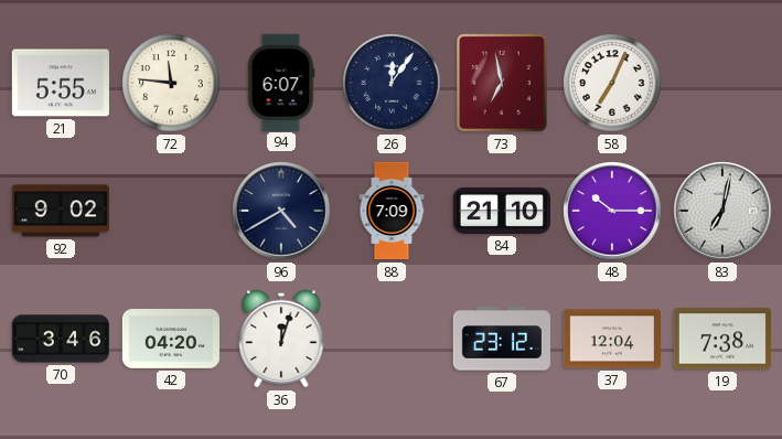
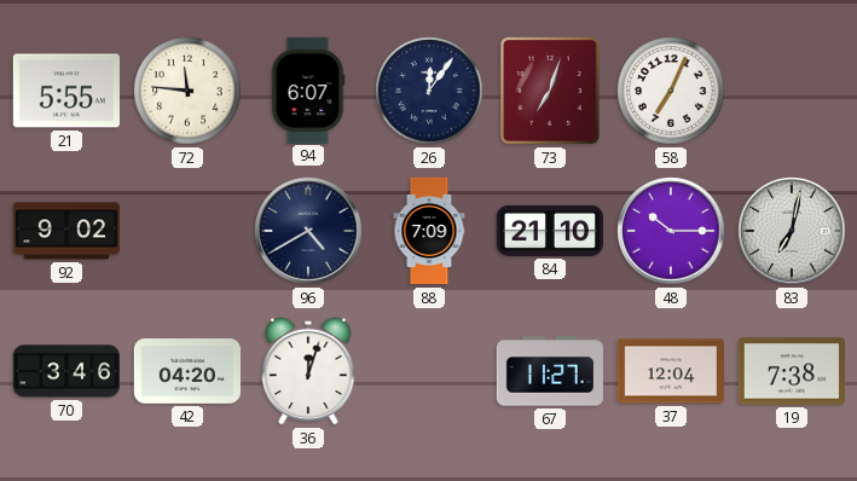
73: 6:58 -> 7:03
67: 23:12 -> 11:27
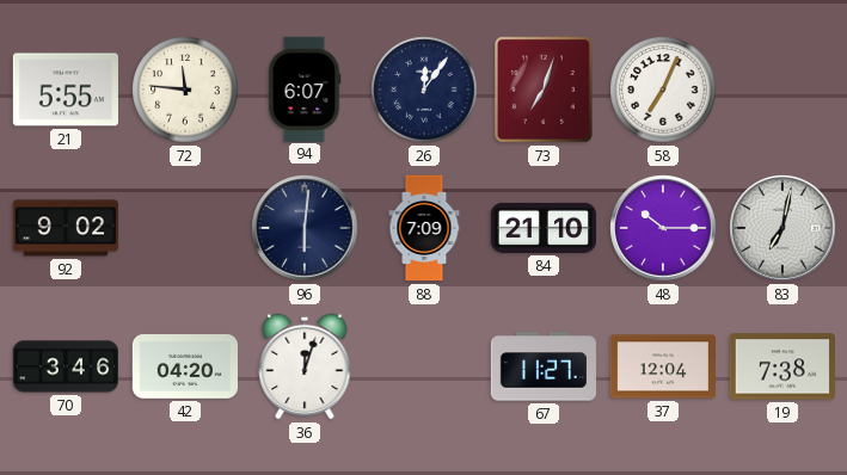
96: 4:40 -> 6:01
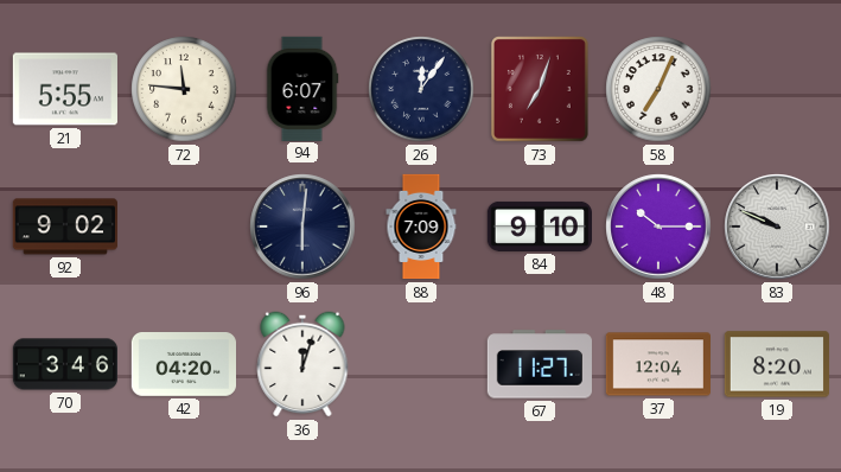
84: 21:10 -> 9:10
83: 7:02 -> 9:49
19: 7:38 -> 8:20
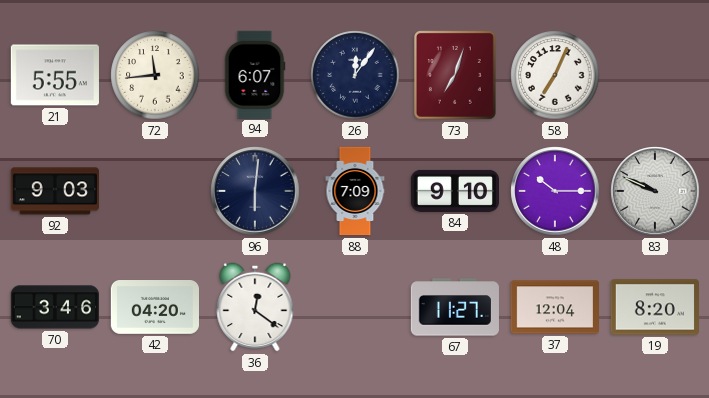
72: 11:46 -> 11:44
92: 9:02 -> 9:03
36: 12:03 -> 12:21
